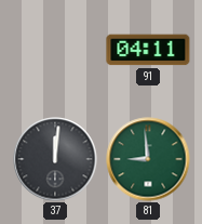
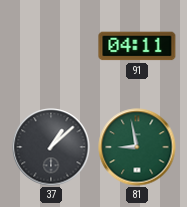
37: 12:01 -> 1:08
81: 8:59 -> 8:58
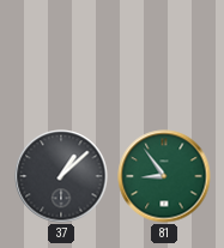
91: 04:11 -> none
81: 8:58 -> 8:54
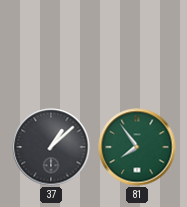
81: 8:54 -> 7:54
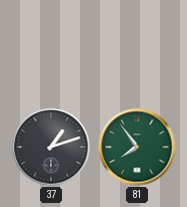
37: 1:08 -> 1:12
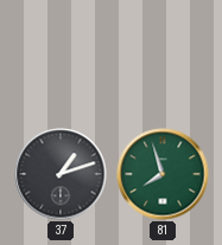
81: 7:54 -> 7:57
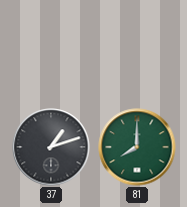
81: 7:57 -> 8:00
